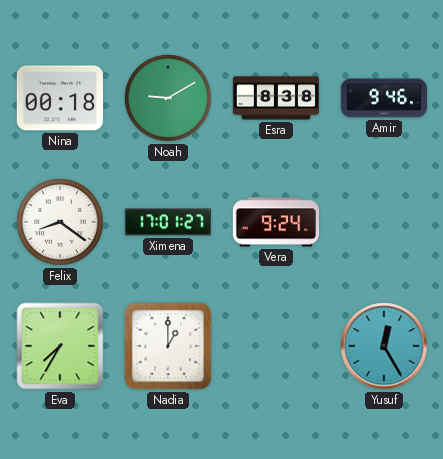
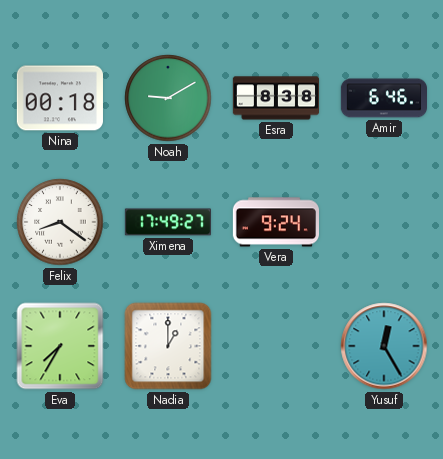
Amir: 9:46 -> 6:46
Ximena: 17:01 -> 17:49
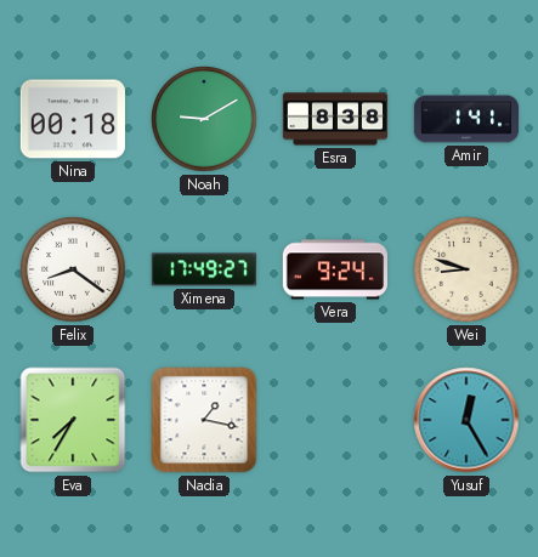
Amir: 6:46 -> 1:41
Wei: none -> 8:48
Nadia: 1:00 -> 1:17
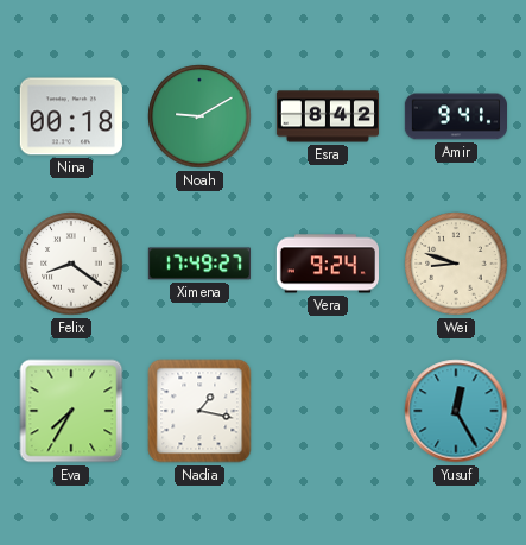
Esra: 8:38 -> 8:42
Amir: 1:41 -> 9:41
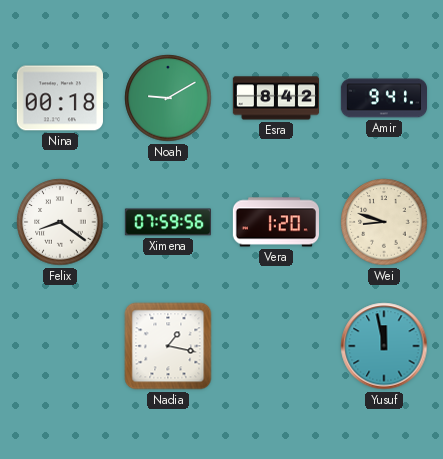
Ximena: 17:49 -> 07:59
Vera: 9:24 -> 1:20
Eva: 7:35 -> none
Yusuf: 12:25 -> 11:58
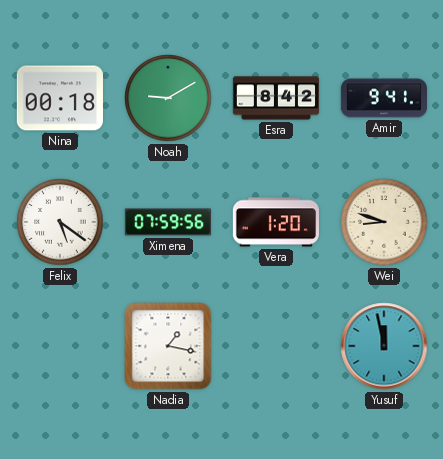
Felix: 8:21 -> 5:21
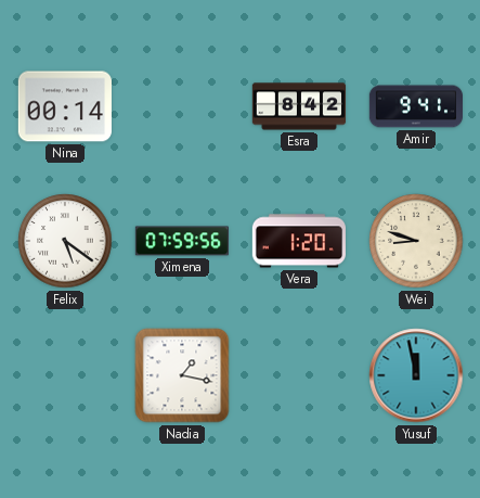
Nina: 00:18 -> 00:14
Noah: 9:10 -> none
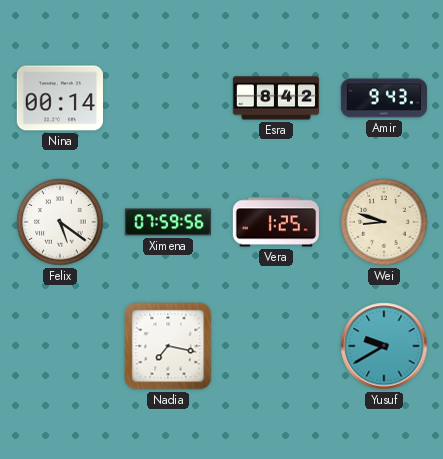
Amir: 9:41 -> 9:43
Vera: 1:20 -> 1:25
Nadia: 1:17 -> 7:17
Yusuf: 11:58 -> 9:40
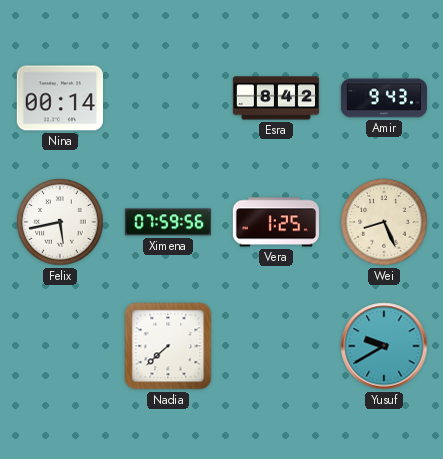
Felix: 5:21 -> 5:43
Wei: 8:48 -> 8:26
Nadia: 7:17 -> 7:38
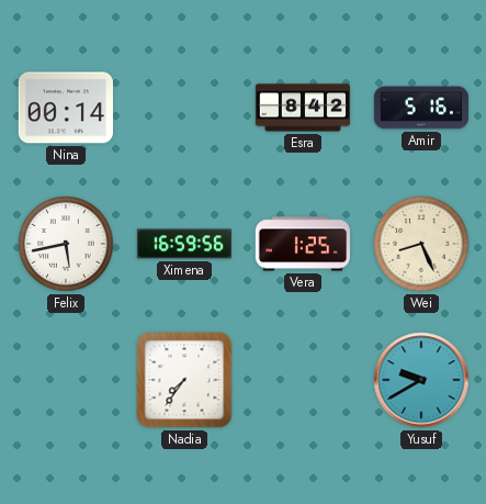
Amir: 9:43 -> 5:16
Ximena: 07:59 -> 16:59
Nadia: 7:38 -> 7:36
